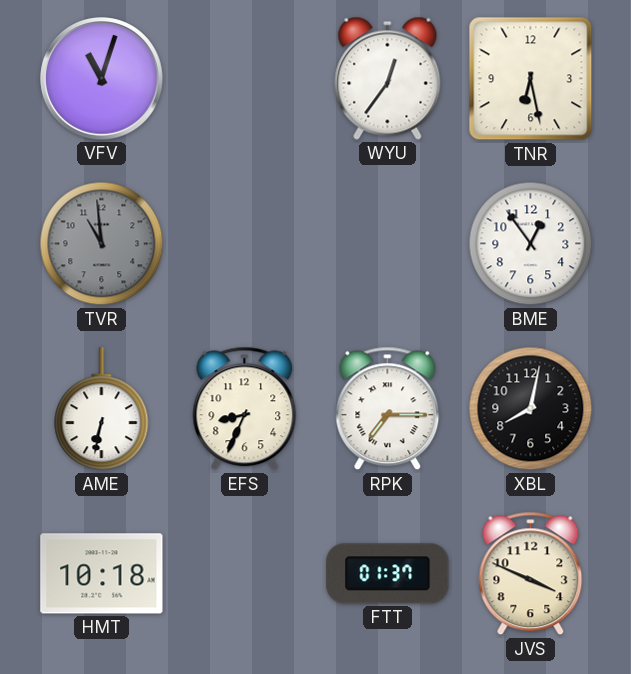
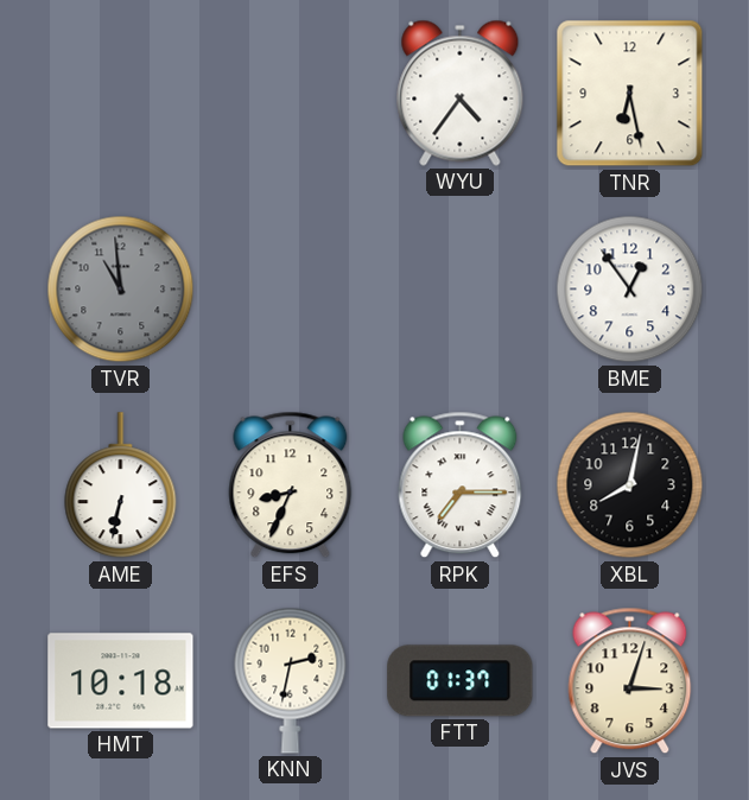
VFV: 11:03 -> none
WYU: 12:36 -> 4:36
KNN: none -> 2:32
JVS: 3:49 -> 3:03
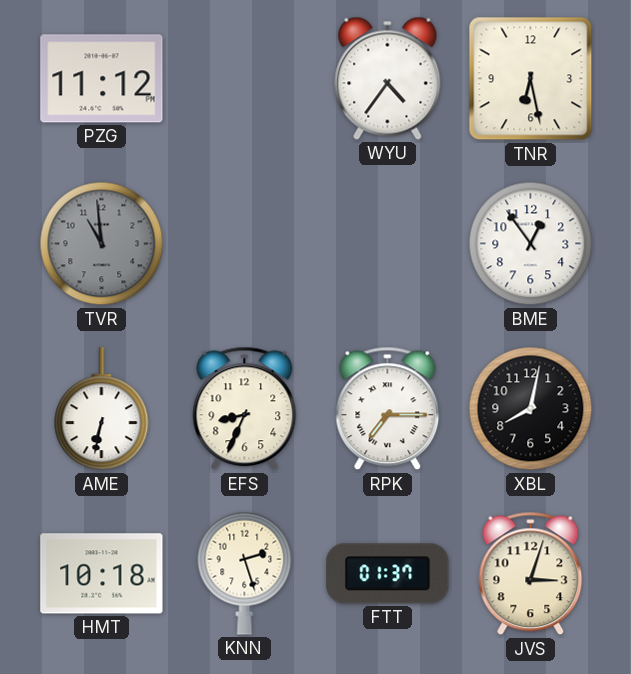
PZG: none -> 11:12
KNN: 2:32 -> 2:27
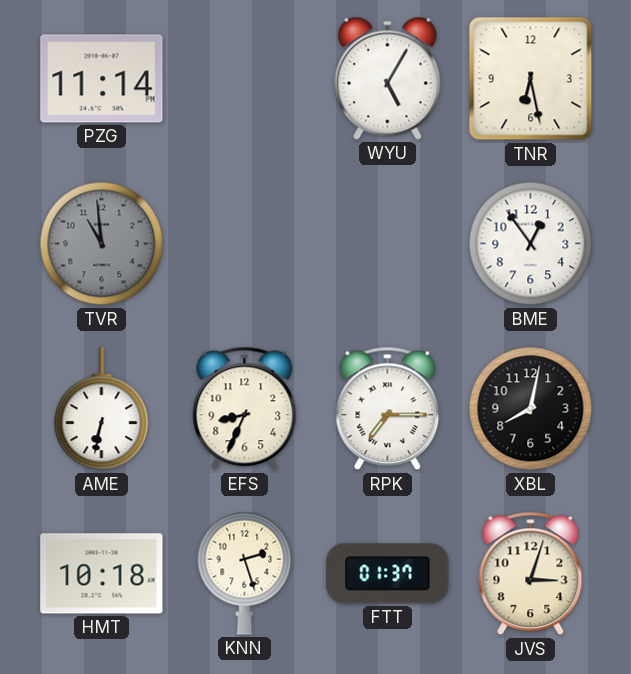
PZG: 11:12 -> 11:14
WYU: 4:36 -> 5:05
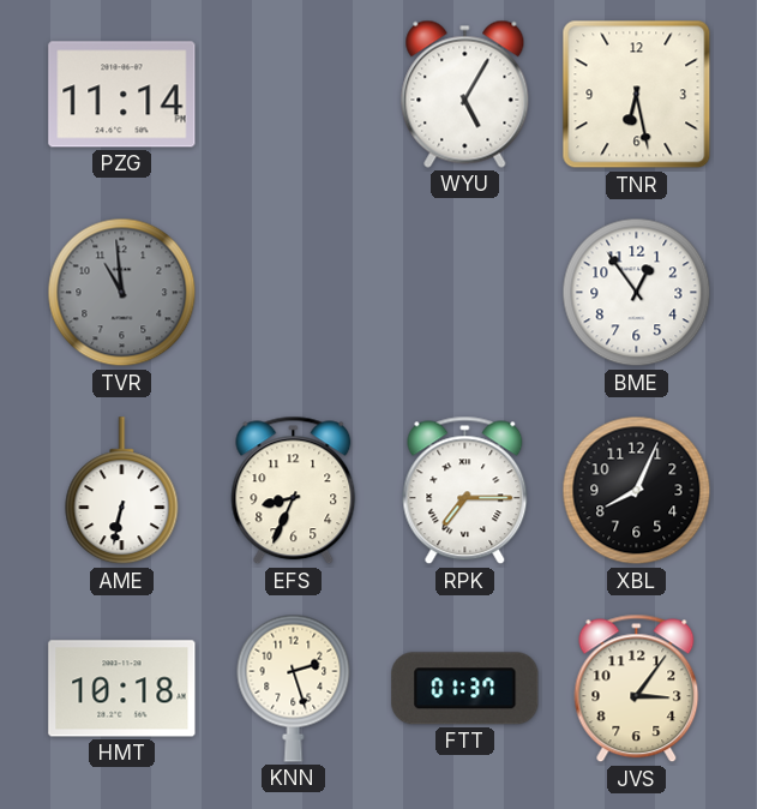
XBL: 8:02 -> 8:04
JVS: 3:03 -> 3:06
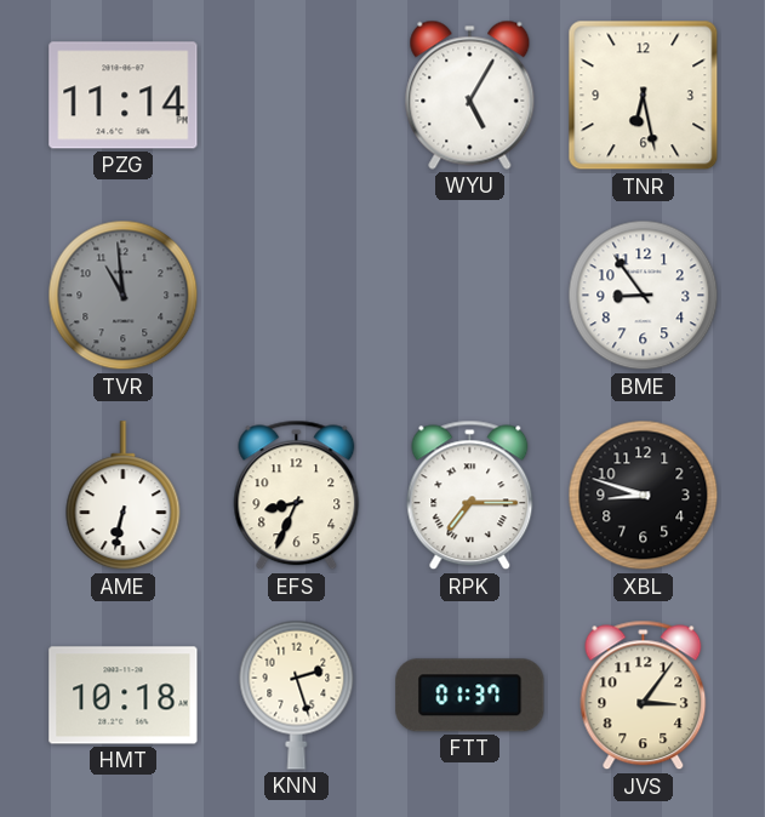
BME: 12:54 -> 8:54
XBL: 8:04 -> 8:48
